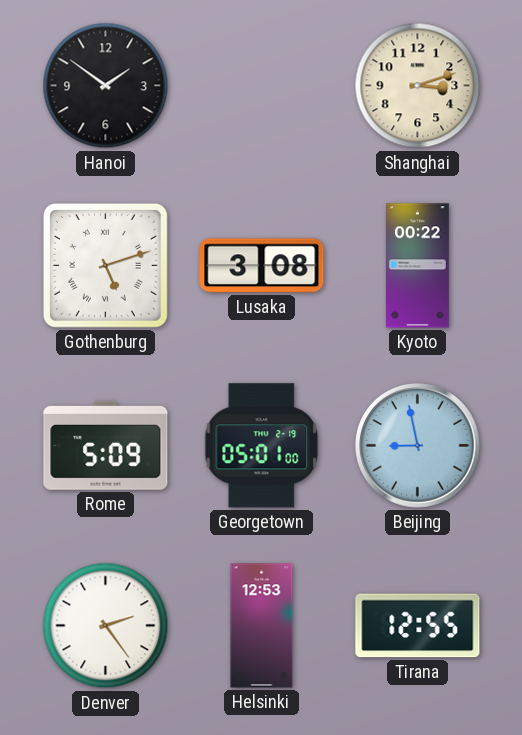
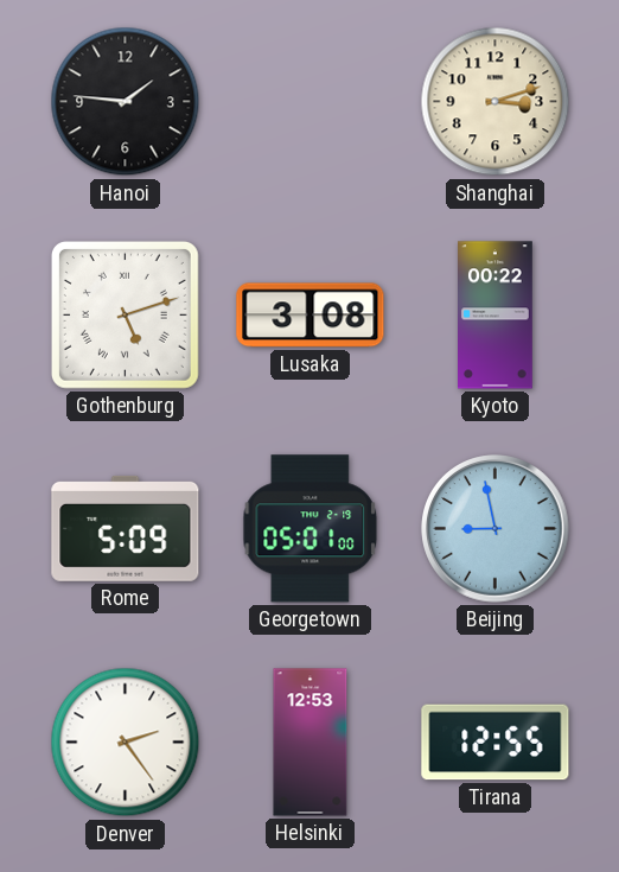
Hanoi: 1:51 -> 1:46
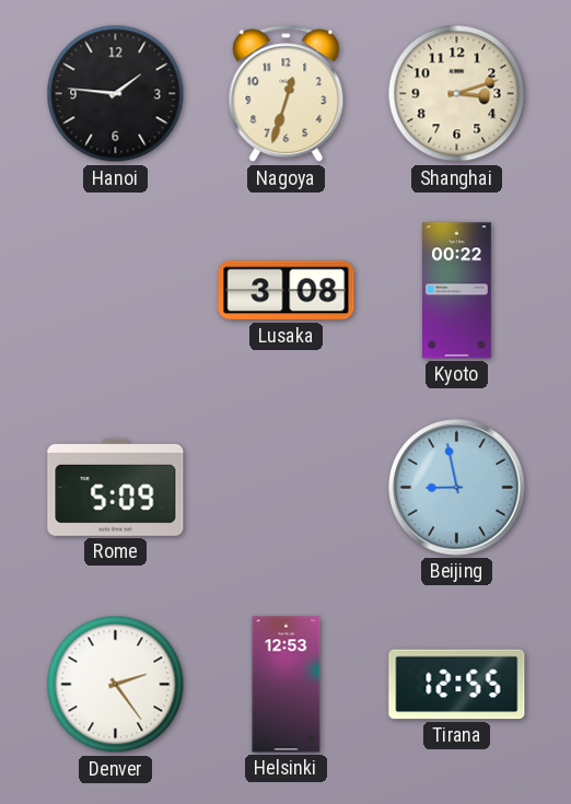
Nagoya: none -> 12:33
Gothenburg: 5:12 -> none
Georgetown: 05:01 -> none
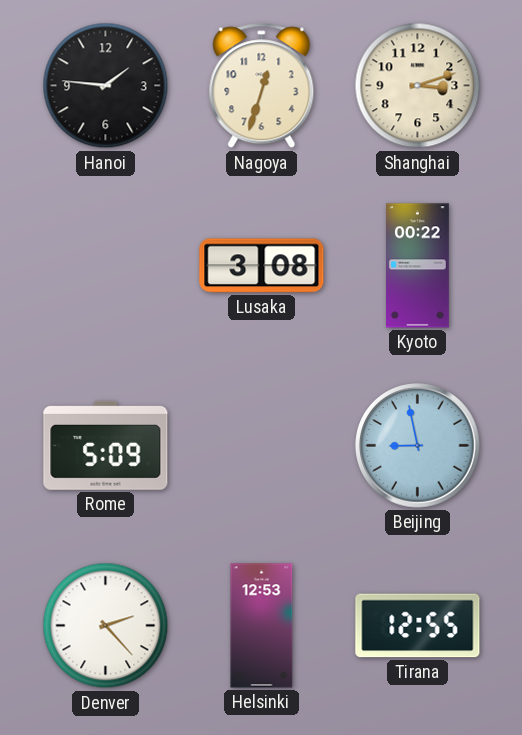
Denver: 2:24 -> 2:23
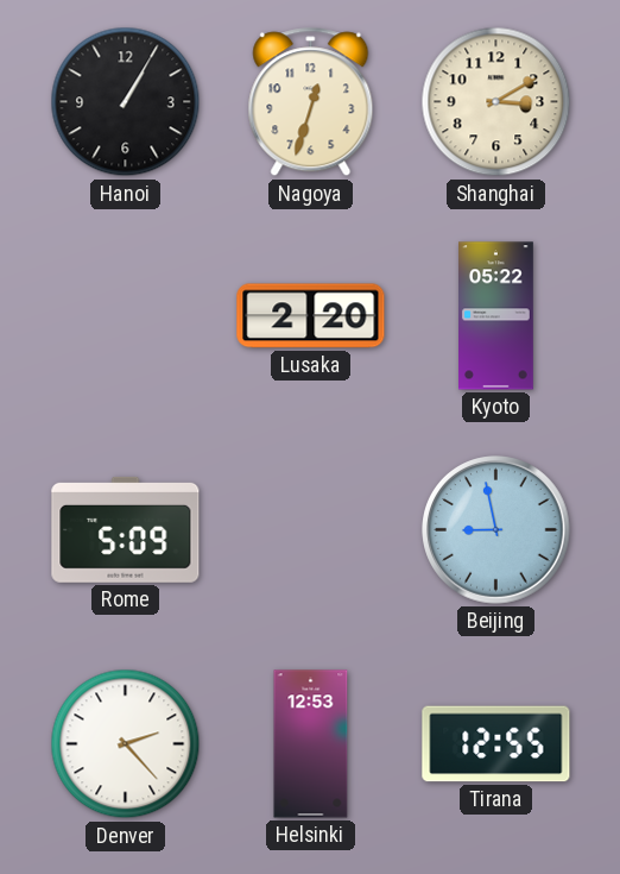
Hanoi: 1:46 -> 1:05
Shanghai: 3:12 -> 3:10
Lusaka: 3:08 -> 2:20
Kyoto: 00:22 -> 05:22
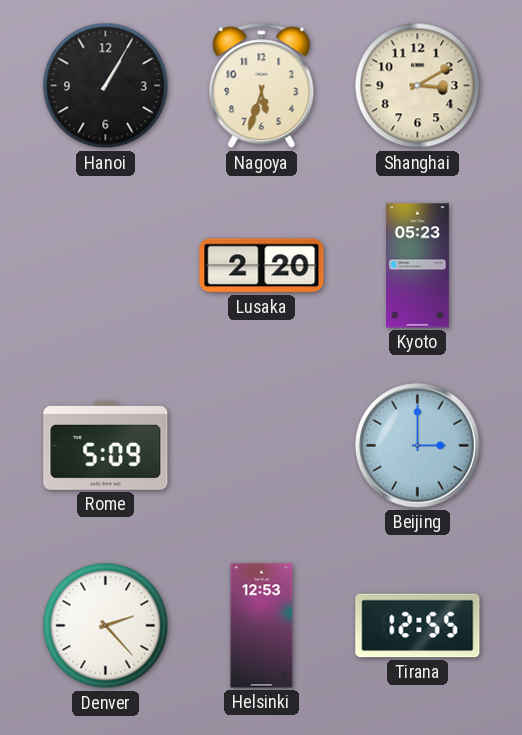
Nagoya: 12:33 -> 5:33
Kyoto: 05:22 -> 05:23
Beijing: 8:58 -> 3:00
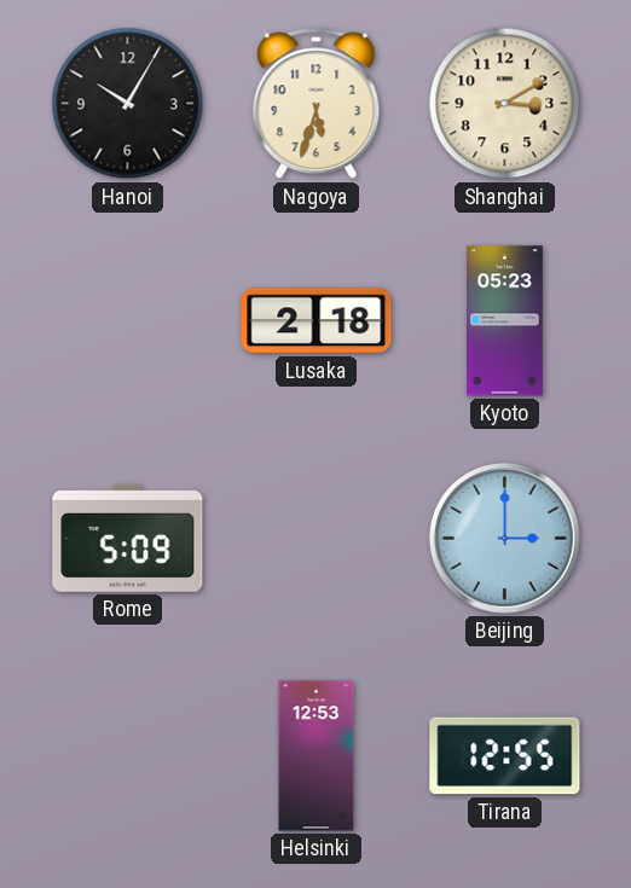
Hanoi: 1:05 -> 10:05
Lusaka: 2:20 -> 2:18
Denver: 2:23 -> none
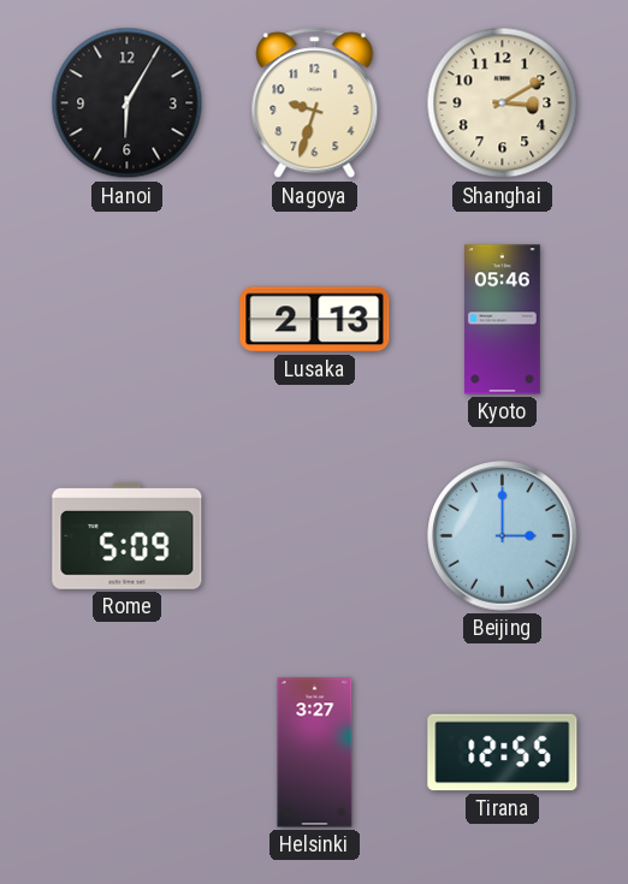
Hanoi: 10:05 -> 6:05
Nagoya: 5:33 -> 9:33
Lusaka: 2:18 -> 2:13
Kyoto: 05:23 -> 05:46
Helsinki: 12:53 -> 3:27
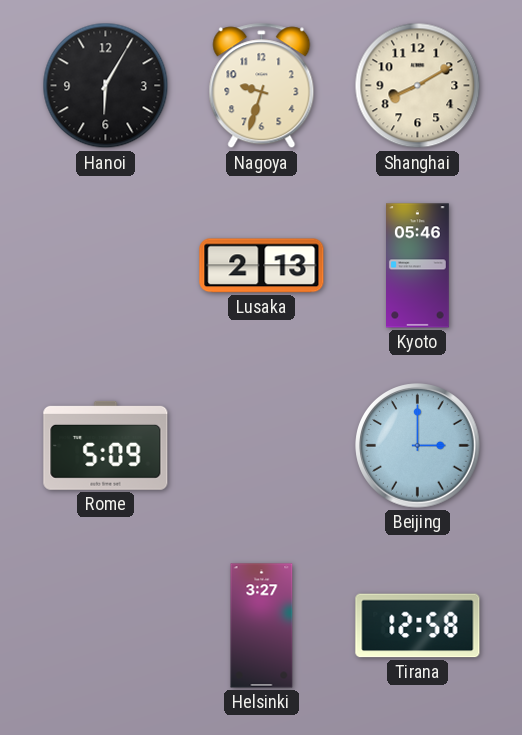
Shanghai: 3:10 -> 8:10
Tirana: 12:55 -> 12:58
